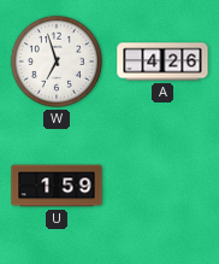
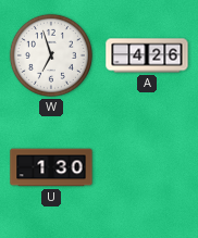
U: 1:59 -> 1:30
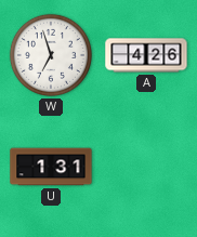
U: 1:30 -> 1:31
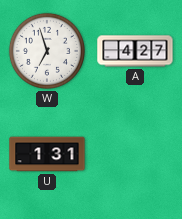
A: 4:26 -> 4:27
